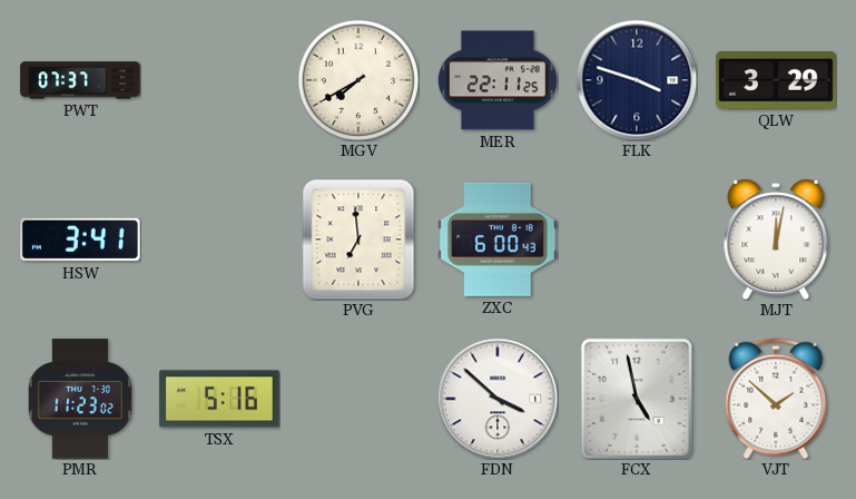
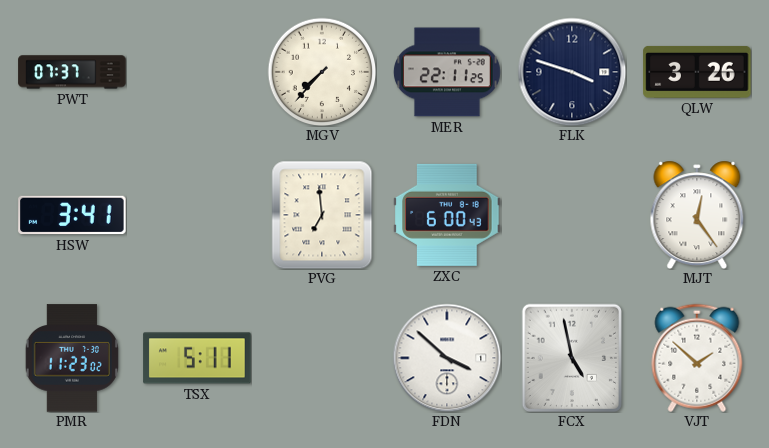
MGV: 7:40 -> 7:37
QLW: 3:29 -> 3:26
MJT: 12:02 -> 12:24
TSX: 5:16 -> 5:11
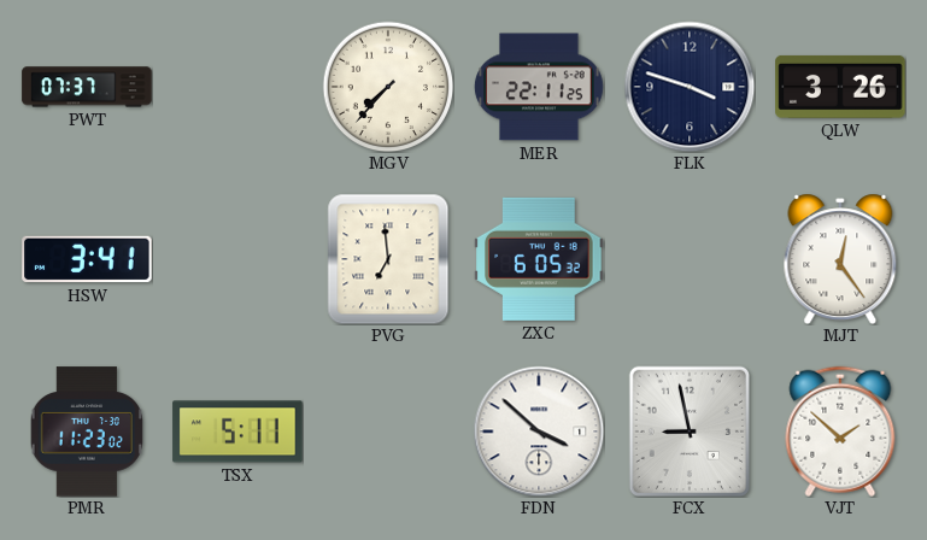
ZXC: 6:00 -> 6:05
FCX: 4:58 -> 8:58
